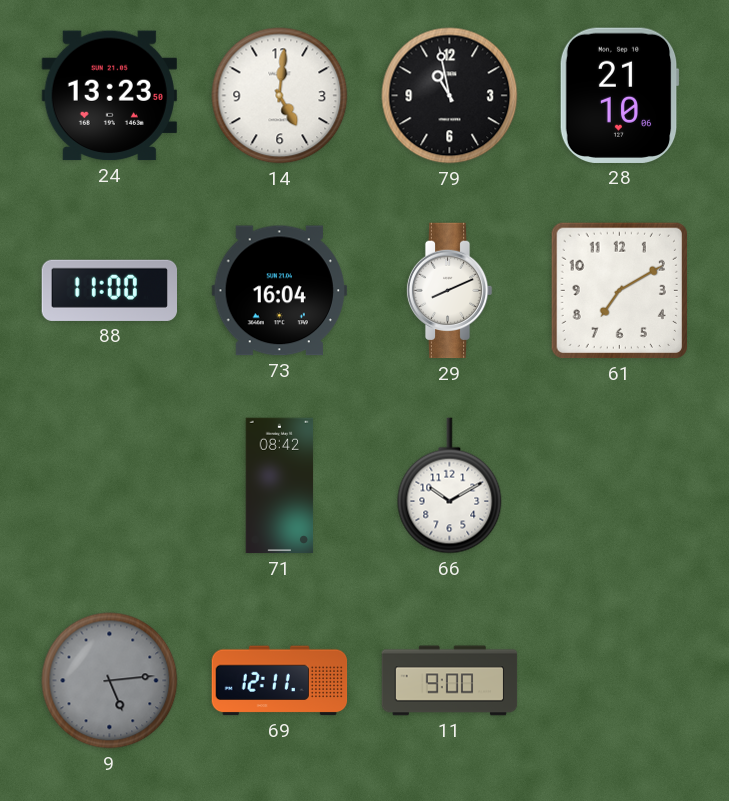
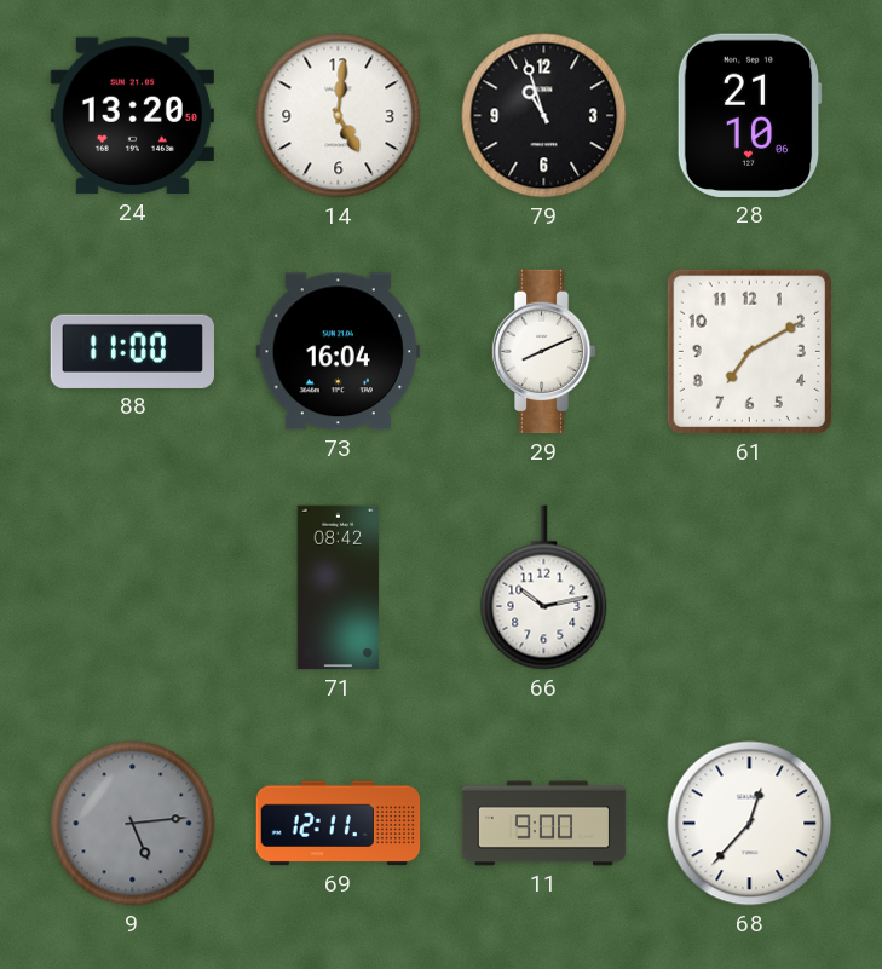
24: 13:23 -> 13:20
79: 10:58 -> 10:57
66: 10:10 -> 10:13
68: none -> 12:37
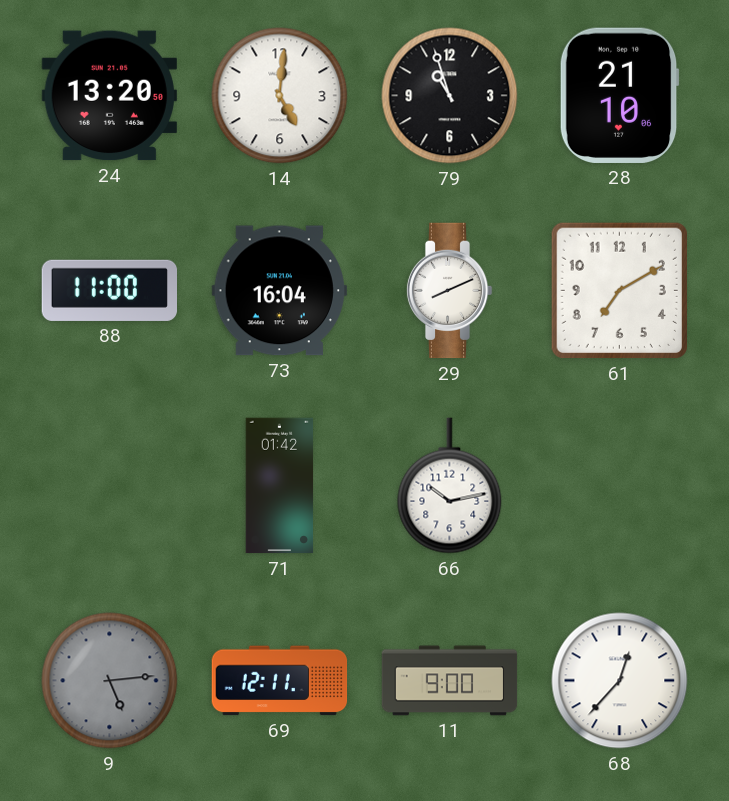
71: 08:42 -> 01:42
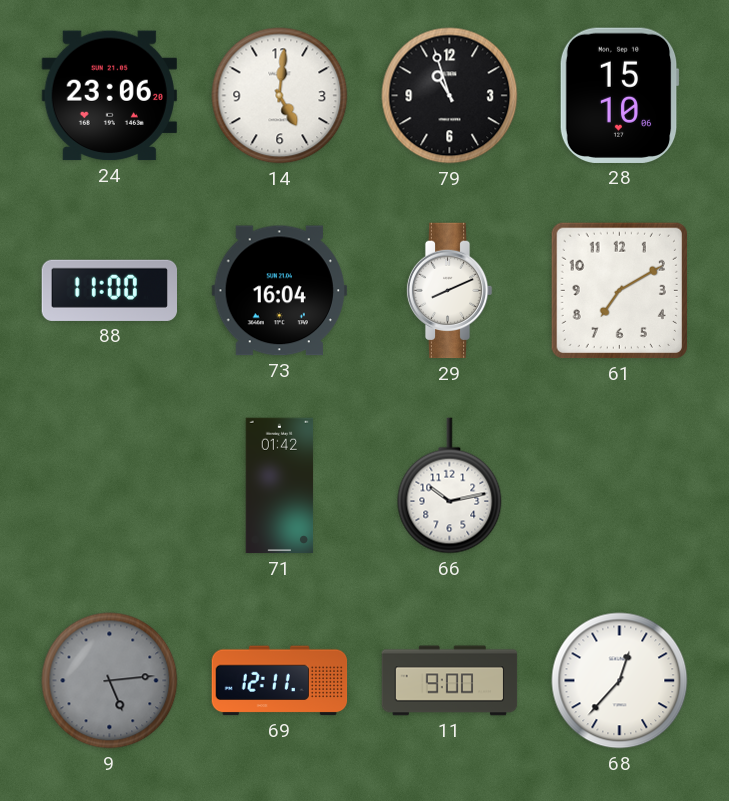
24: 13:20 -> 23:06
28: 21:10 -> 15:10
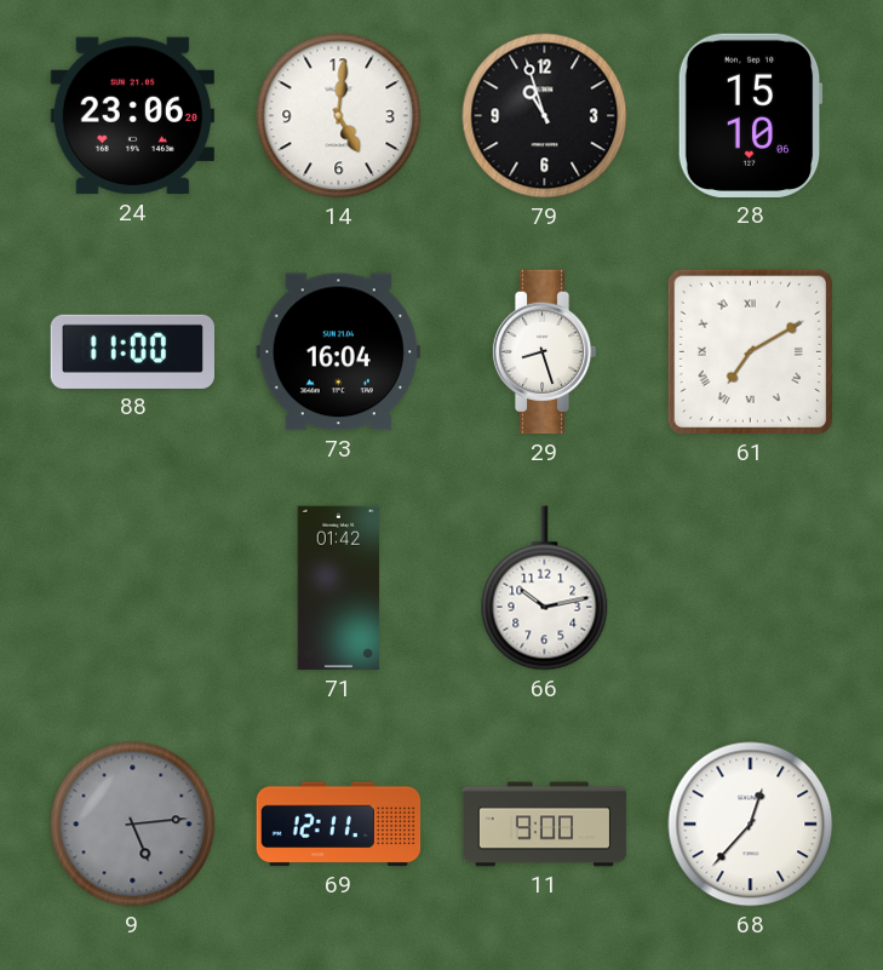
29: 8:11 -> 8:27
61 numerals: Arabic -> Roman
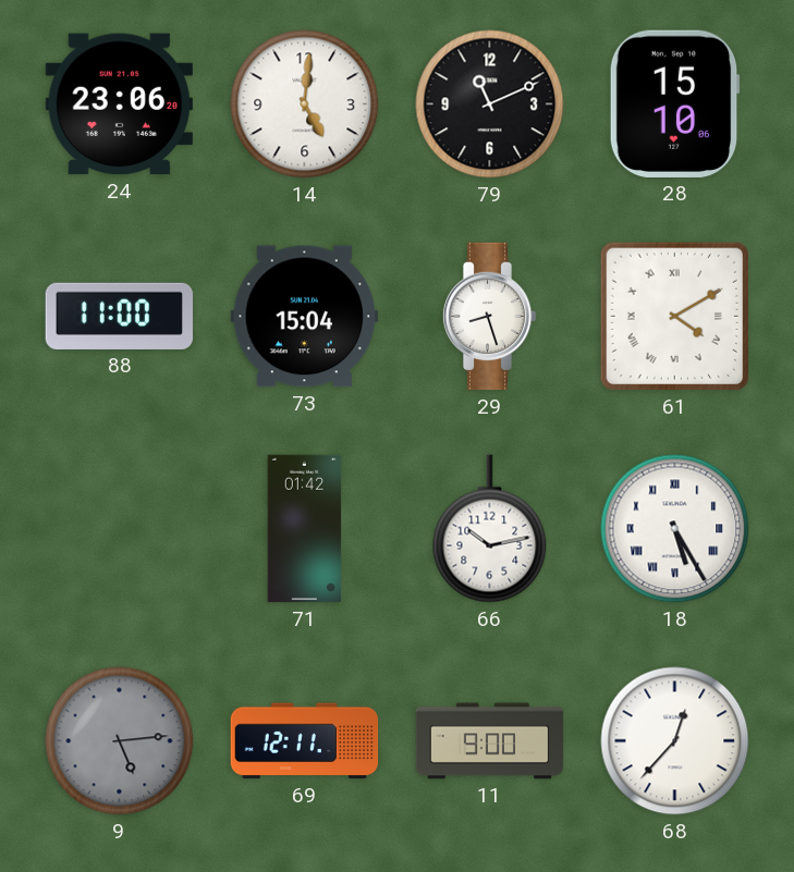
79: 10:57 -> 11:11
73: 16:04 -> 15:04
61: 7:10 -> 4:10
18: none -> 5:25
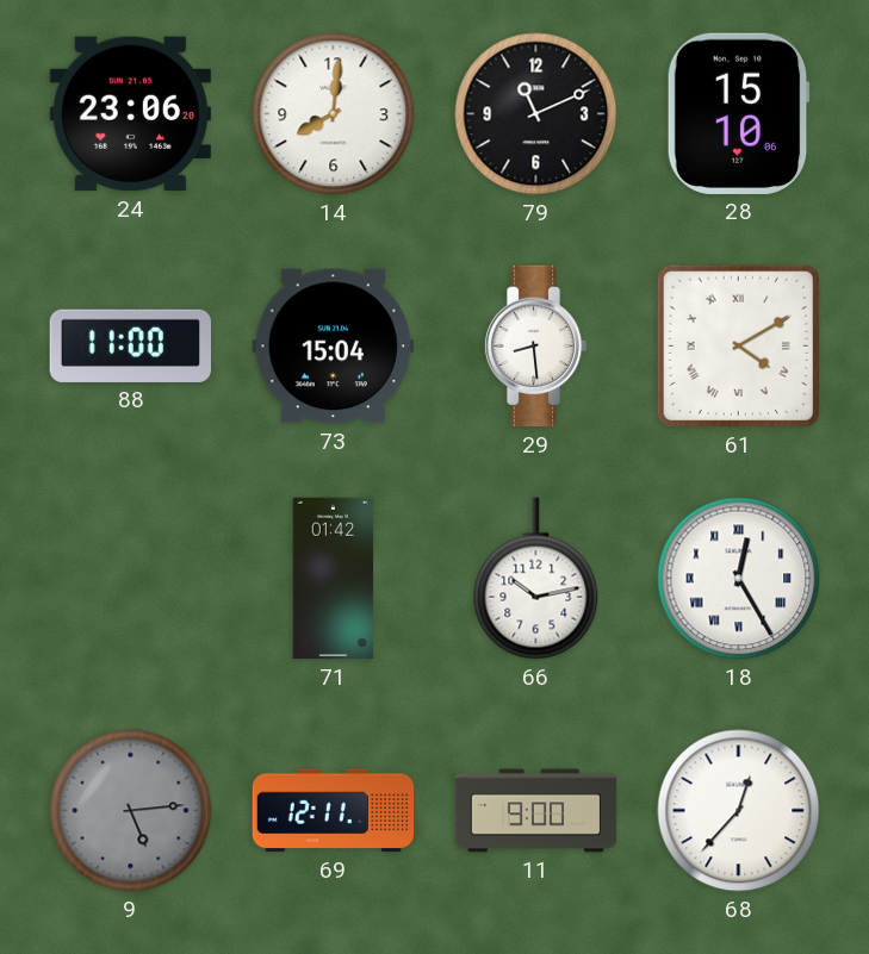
14: 5:01 -> 8:01
29: 8:27 -> 8:29
18: 5:25 -> 12:25
